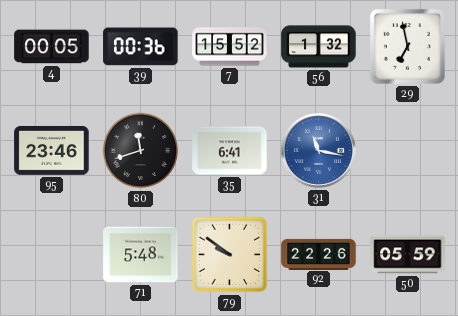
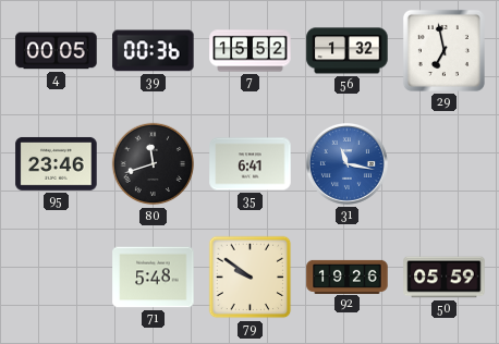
92: 22:26 -> 19:26
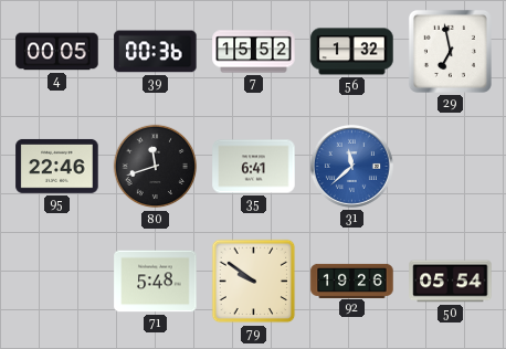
95: 23:46 -> 22:46
31: 11:17 -> 11:38
50: 05:59 -> 05:54
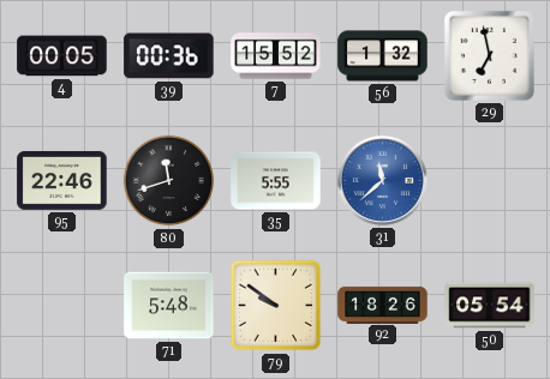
35: 6:41 -> 5:55
92: 19:26 -> 18:26
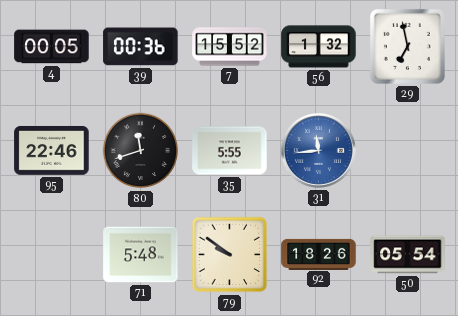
31: 11:38 -> 11:44
